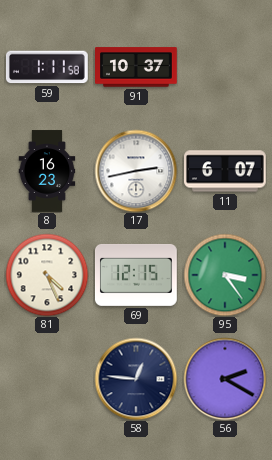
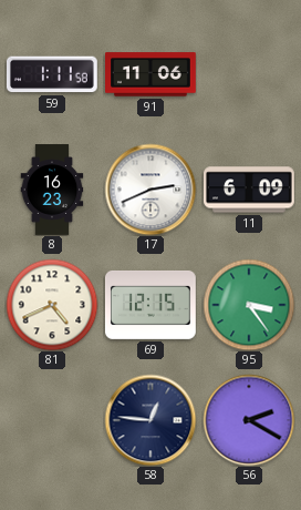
91: 10:37 -> 11:06
17: 2:43 -> 2:41
11: 6:07 -> 6:09
81: 4:26 -> 4:41
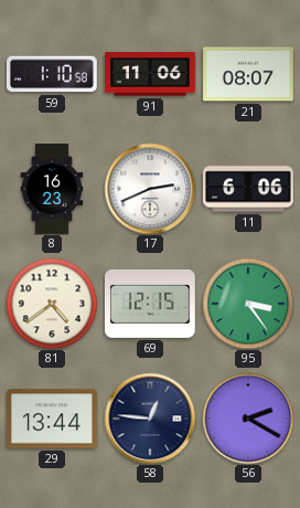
59: 1:11 -> 1:10
21: none -> 08:07
11: 6:09 -> 6:06
81: 4:41 -> 4:39
29: none -> 13:44
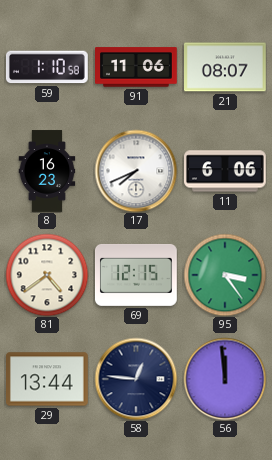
17: 2:41 -> 7:41
56: 2:20 -> 11:59
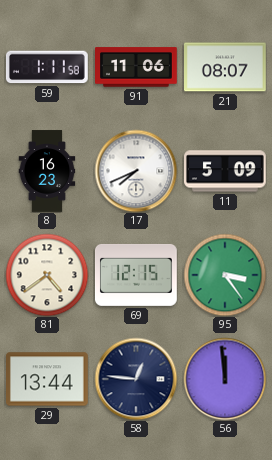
59: 1:10 -> 1:11
11: 6:06 -> 5:09
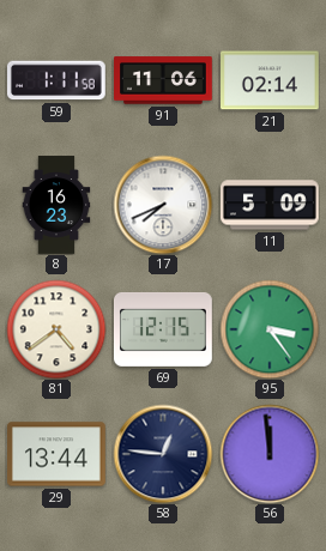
21: 08:07 -> 02:14
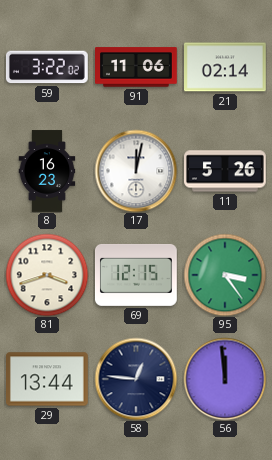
59: 1:11 -> 3:22
17: 7:41 -> 12:02
11: 5:09 -> 5:26
81: 4:39 -> 3:42
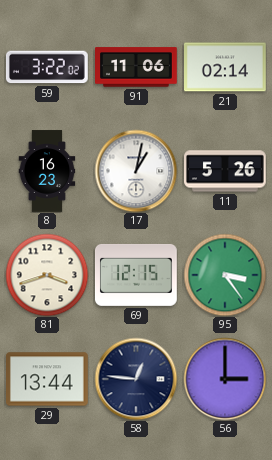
17: 12:02 -> 1:02
56: 11:59 -> 3:00
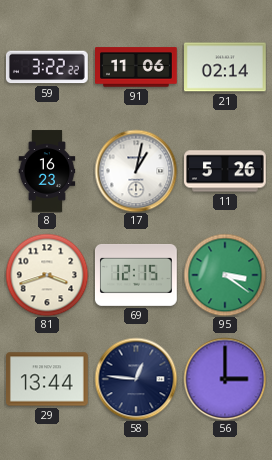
59: 3:22:02 -> 3:22:22
95: 3:24 -> 3:21
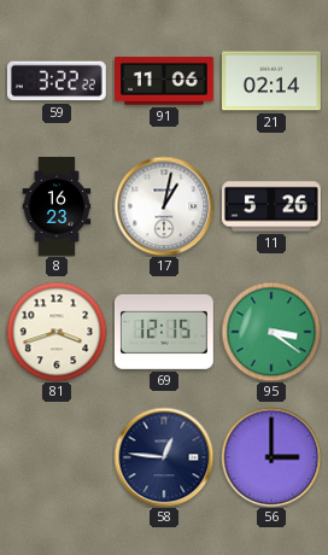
29: 13:44 -> none
